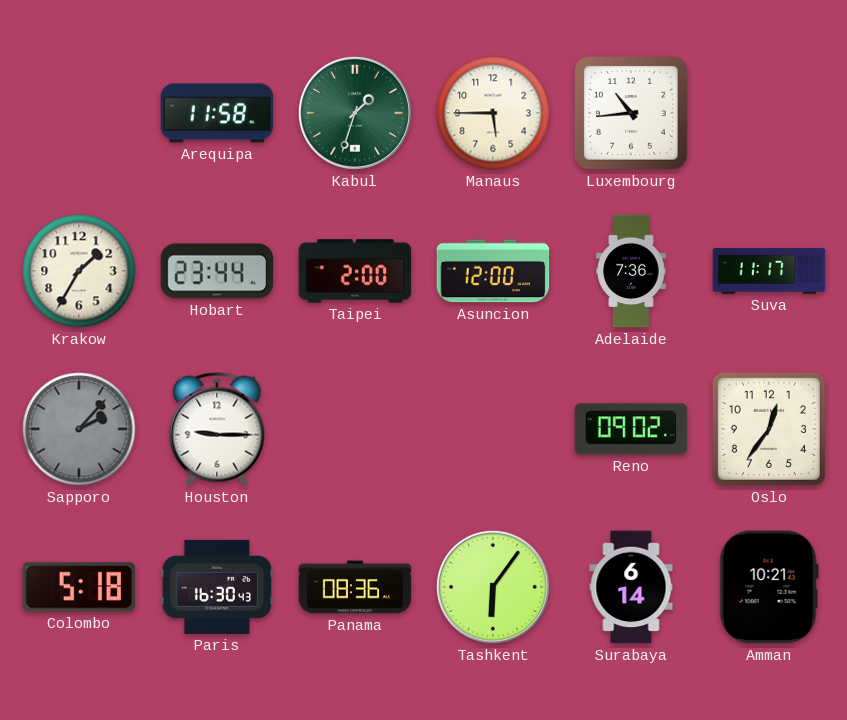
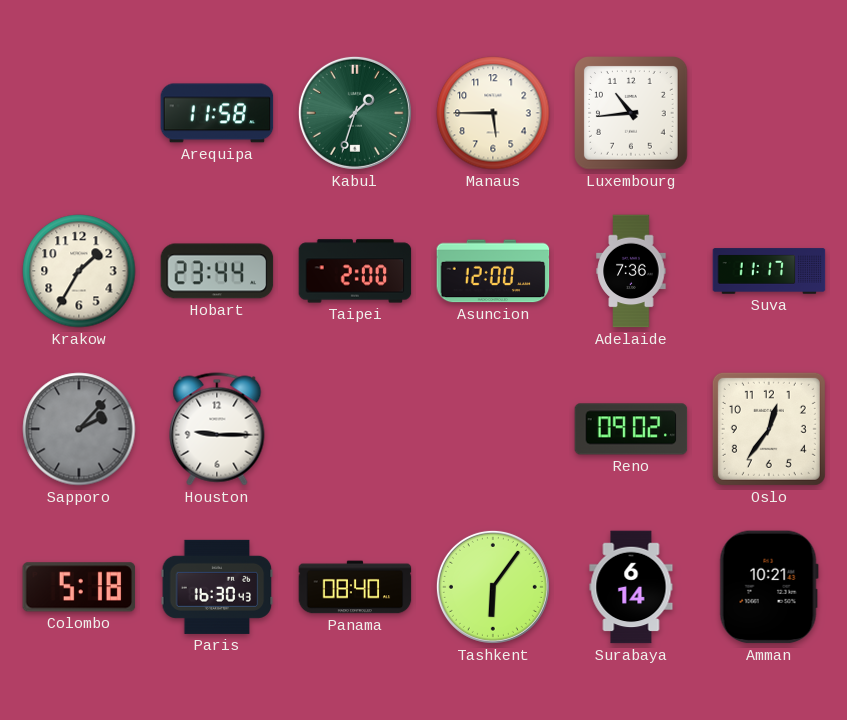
Panama: 08:36 -> 08:40
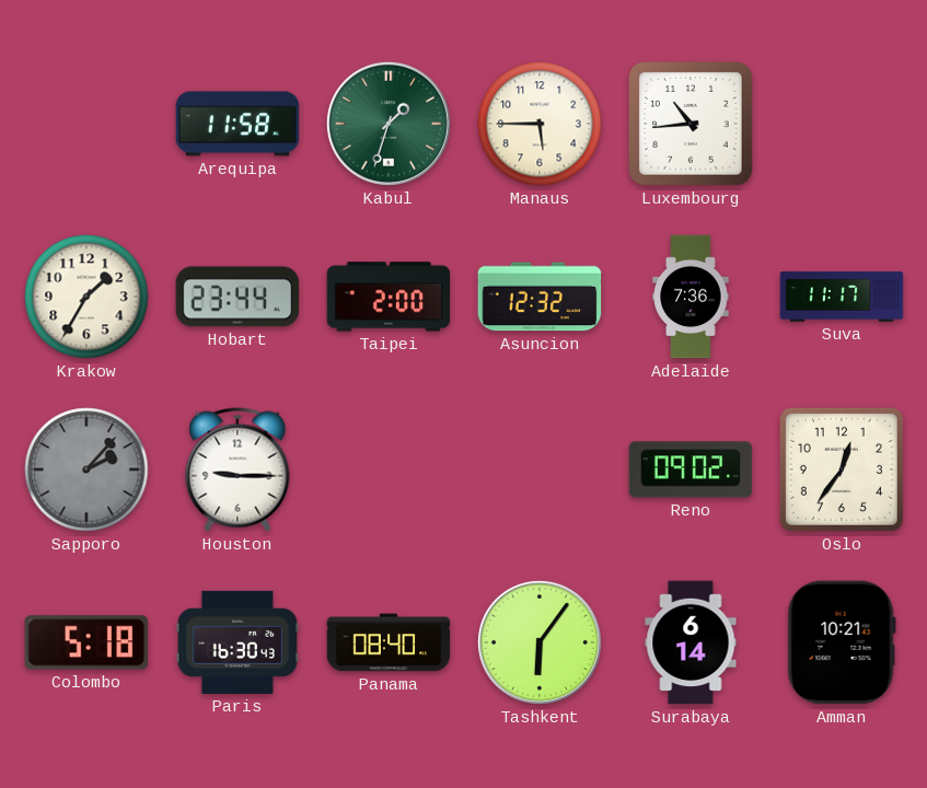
Asuncion: 12:00 -> 12:32
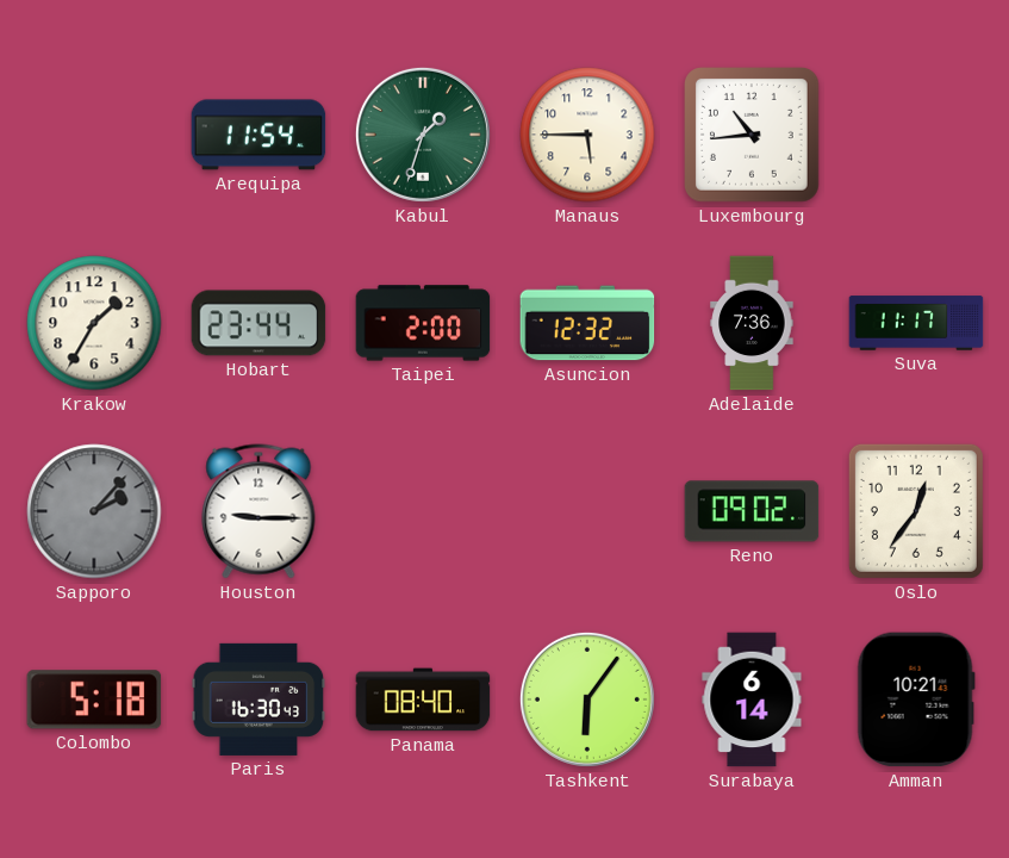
Arequipa: 11:58 -> 11:54
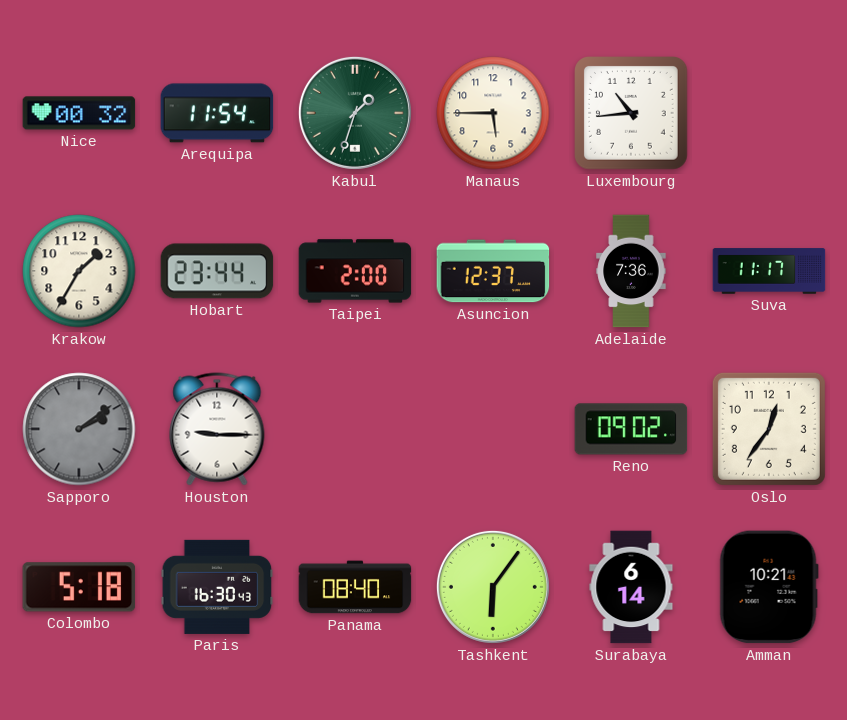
Nice: none -> 00:32
Asuncion: 12:32 -> 12:37
Sapporo: 2:07 -> 2:09
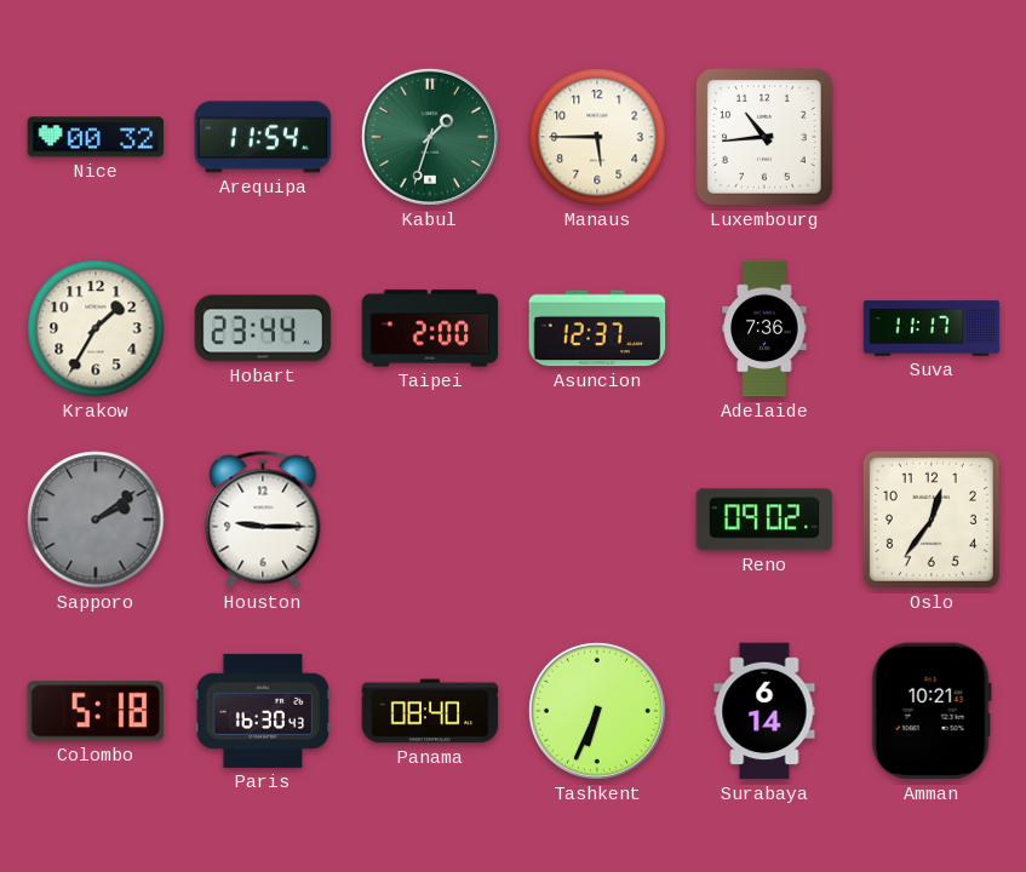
Tashkent: 6:06 -> 6:34
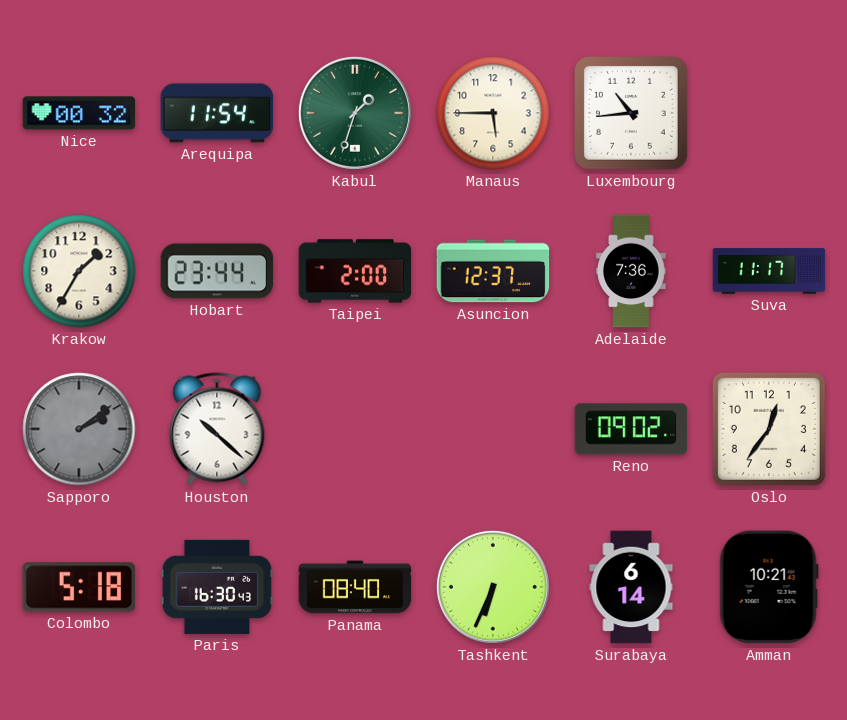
Houston: 9:15 -> 10:22
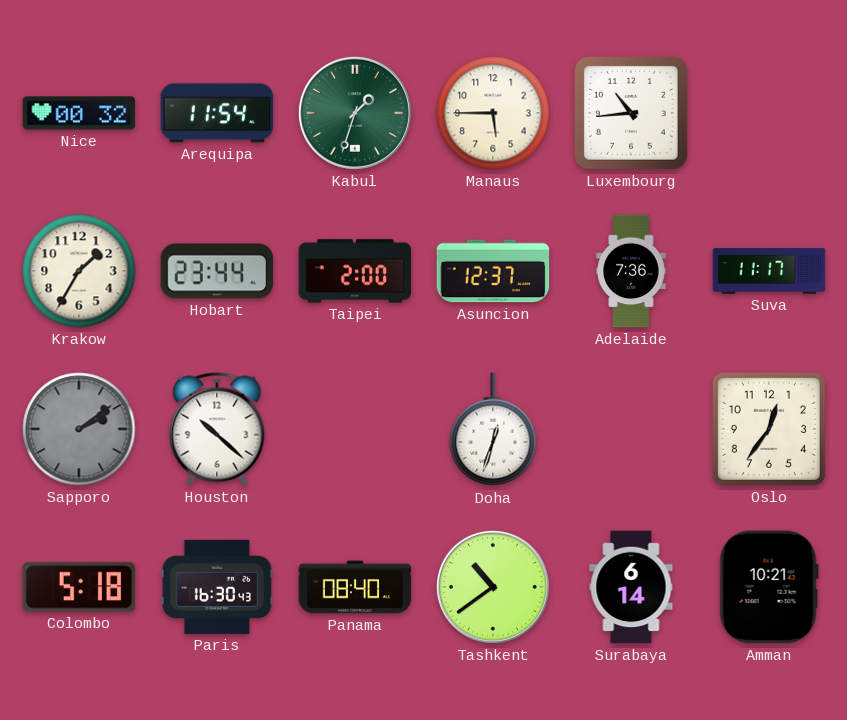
Doha: none -> 12:33
Reno: 09:02 -> none
Tashkent: 6:34 -> 10:39
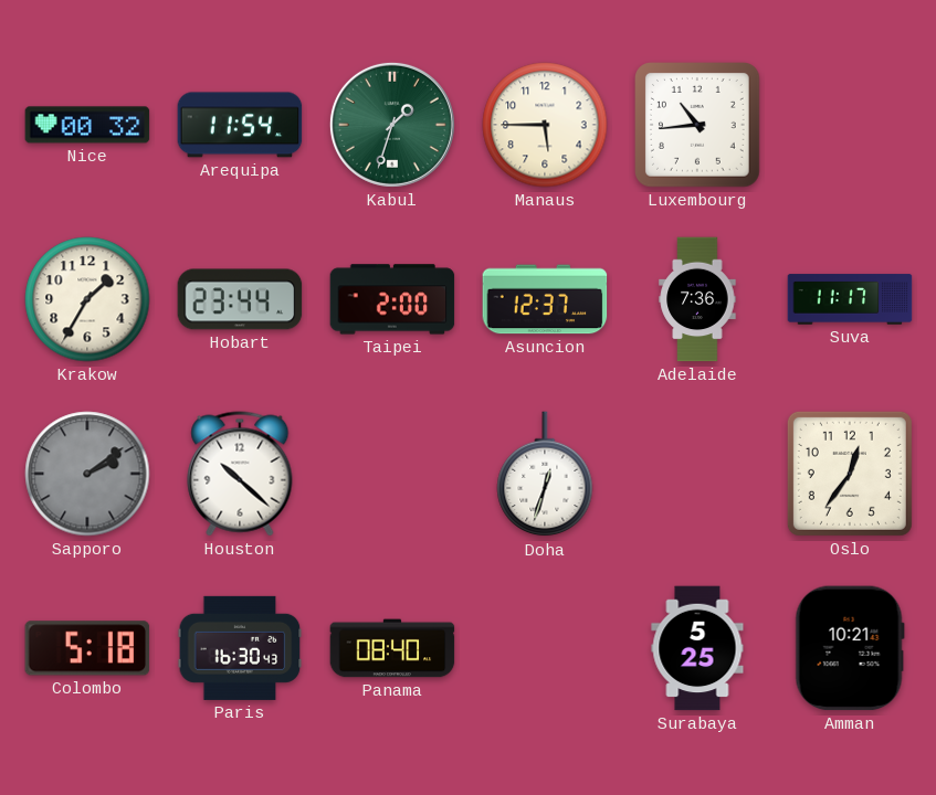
Tashkent: 10:39 -> none
Surabaya: 6:14 -> 5:25
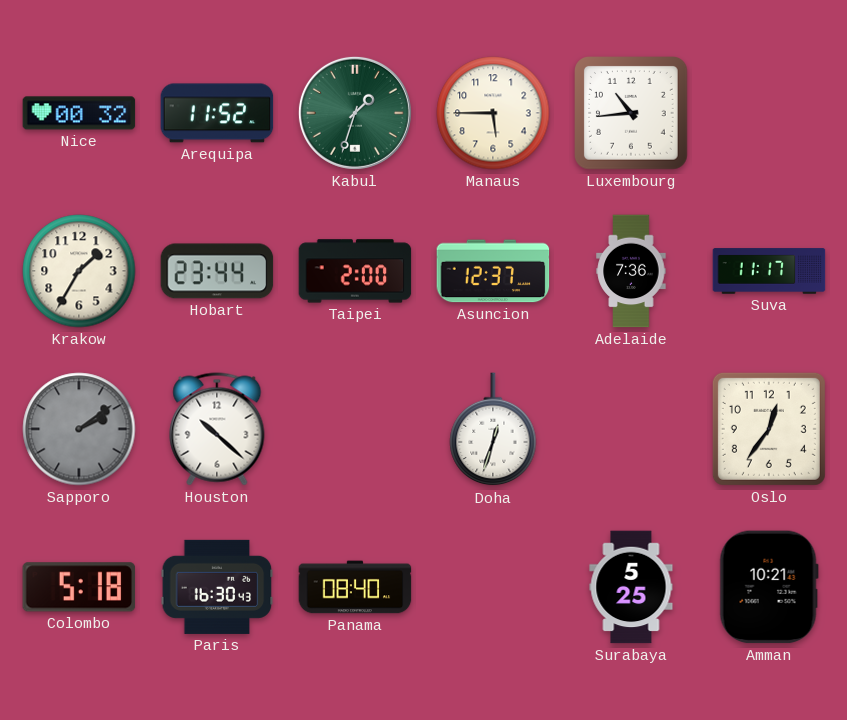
Arequipa: 11:54 -> 11:52
